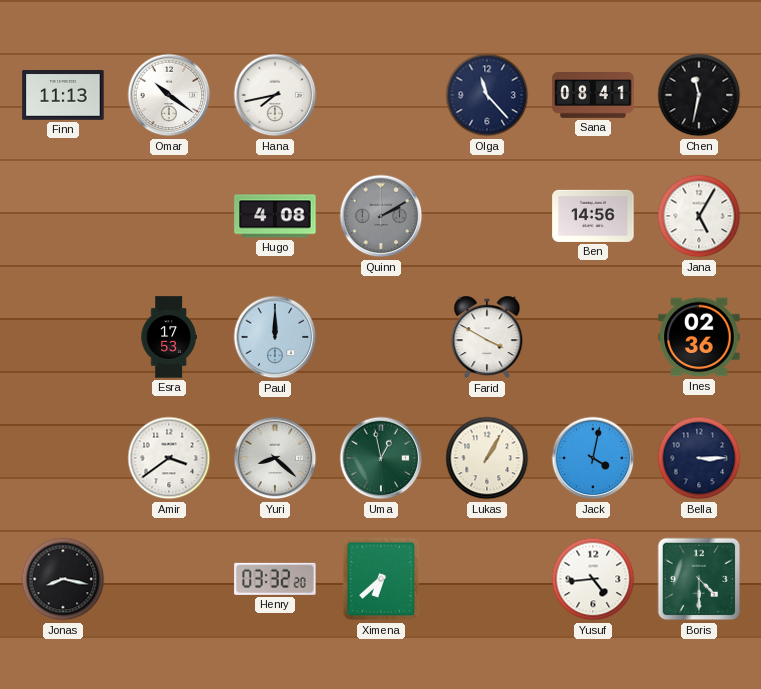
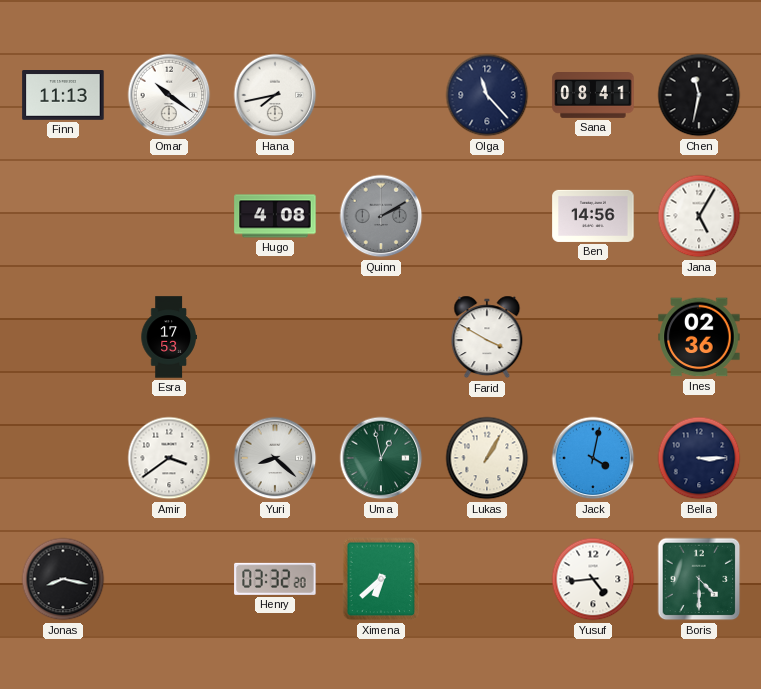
Paul: 12:00 -> none
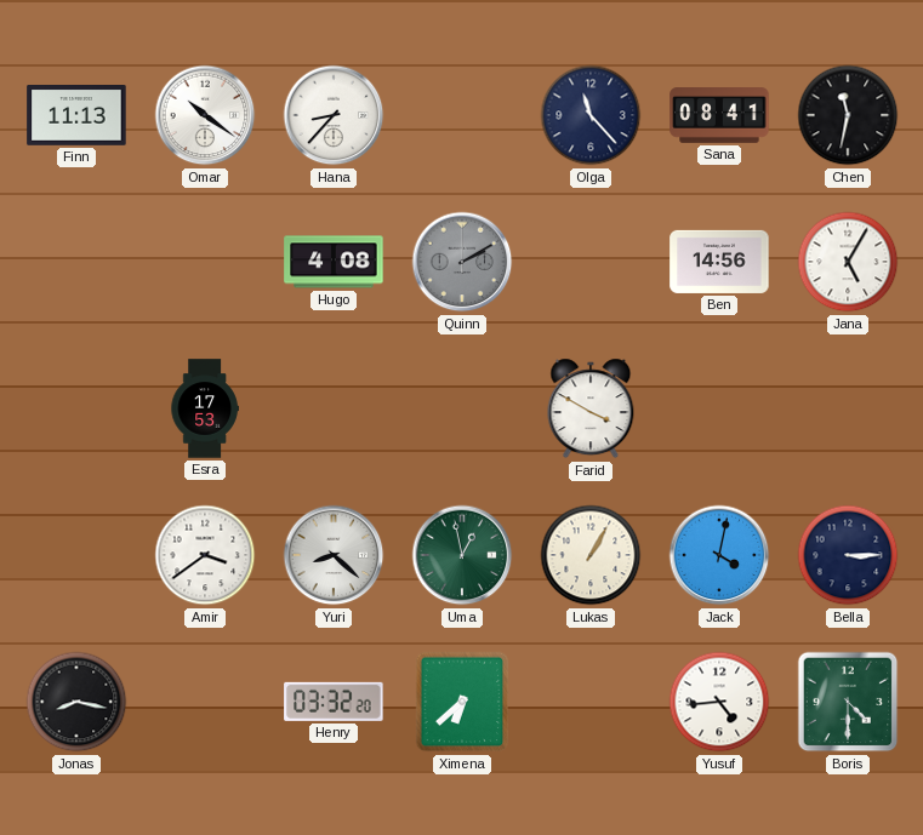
Hana: 7:43 -> 8:37
Ines: 02:36 -> none
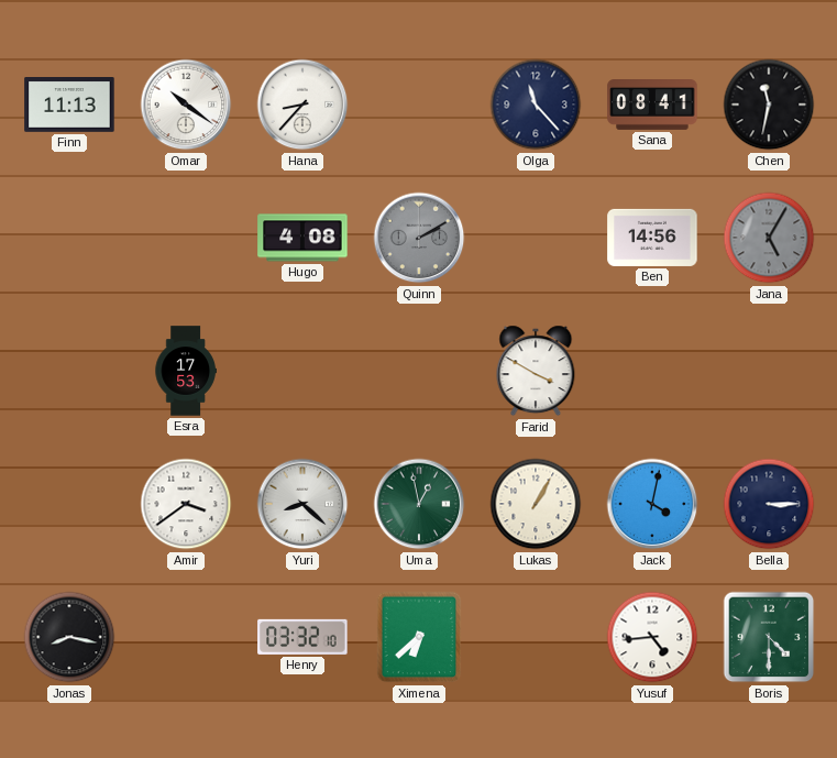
Jana dial: white -> grey
Henry: 03:32:20 -> 03:32:10
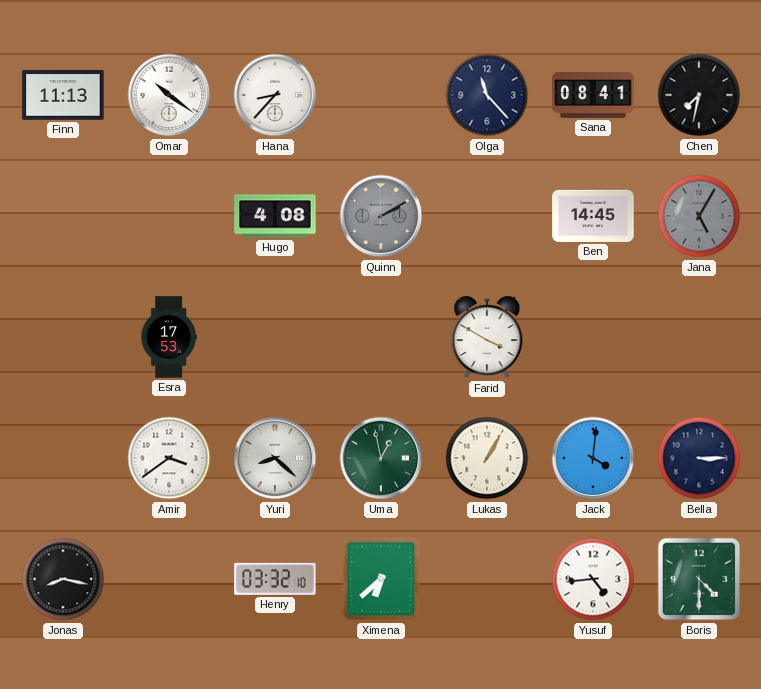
Chen: 11:32 -> 7:32
Ben: 14:56 -> 14:45
Jack: 4:02 -> 4:01
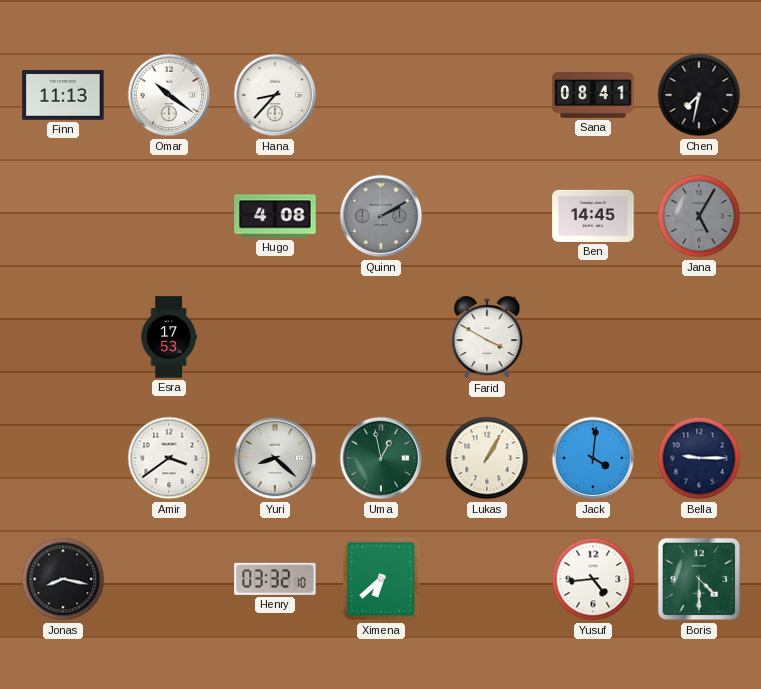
Olga: 11:23 -> none
Bella: 3:15 -> 9:15
